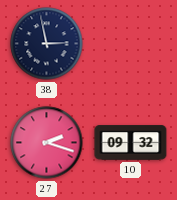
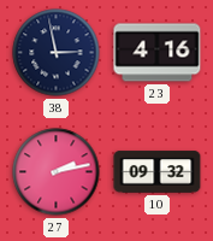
23: none -> 4:16
27: 2:18 -> 2:13
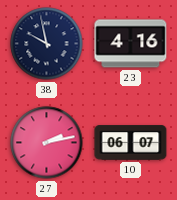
38: 2:58 -> 9:58
10: 09:32 -> 06:07
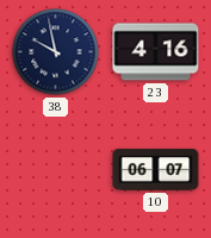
27: 2:13 -> none
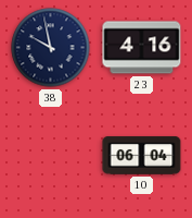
10: 06:07 -> 06:04
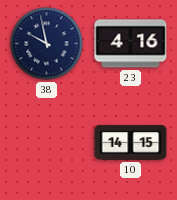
10: 06:04 -> 14:15
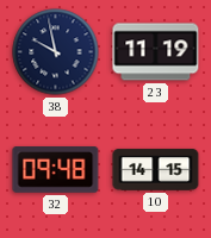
23: 4:16 -> 11:19
32: none -> 09:48
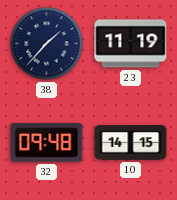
38: 9:58 -> 1:37
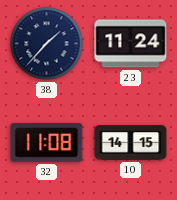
23: 11:19 -> 11:24
32: 09:48 -> 11:08
